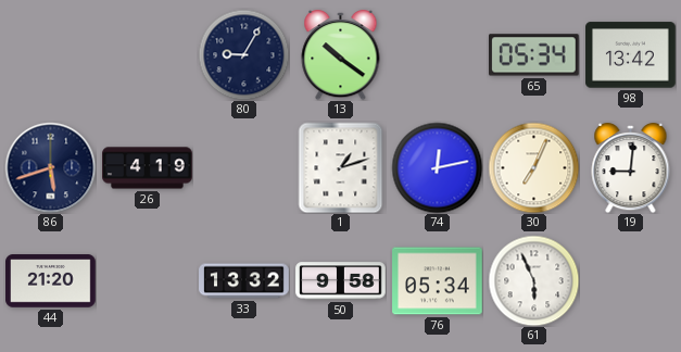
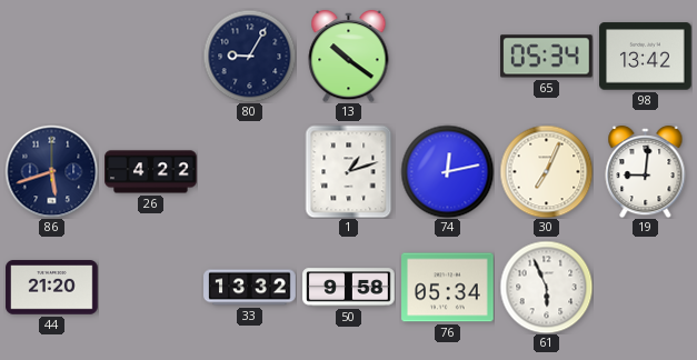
26: 4:19 -> 4:22
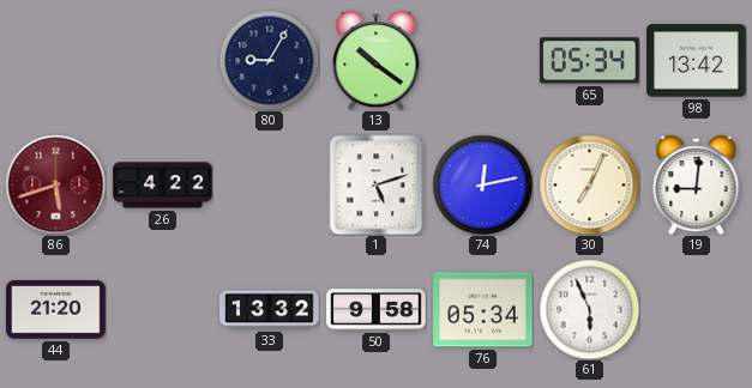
86 dial: navy -> burgundy
1: 1:12 -> 5:12
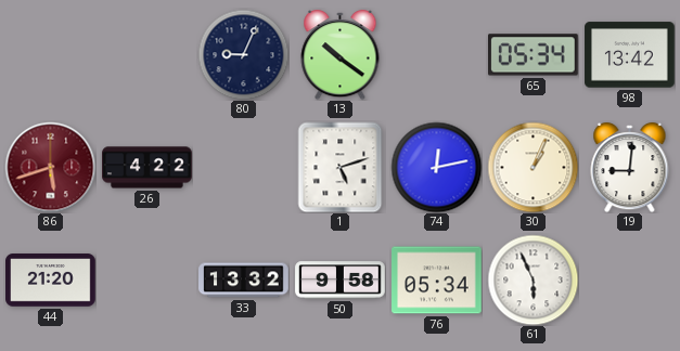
80: 9:05 -> 9:04
30: 7:04 -> 1:04
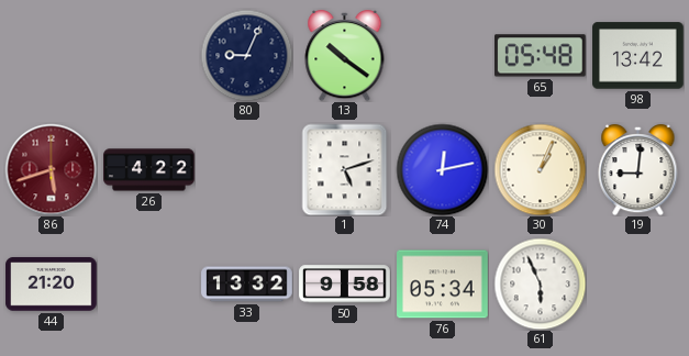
65: 05:34 -> 05:48
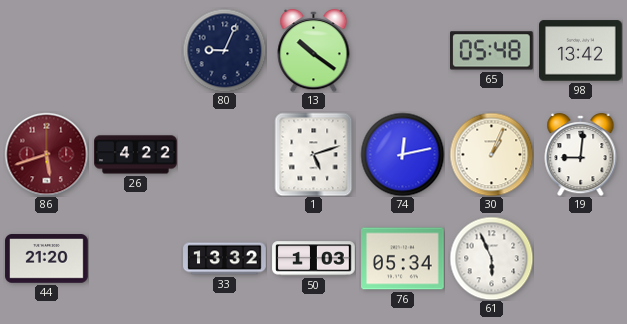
50: 9:58 -> 1:03
